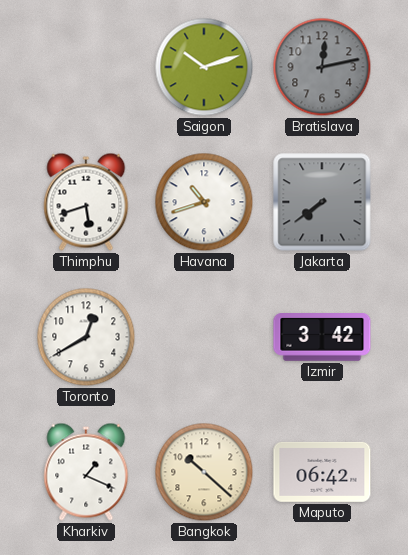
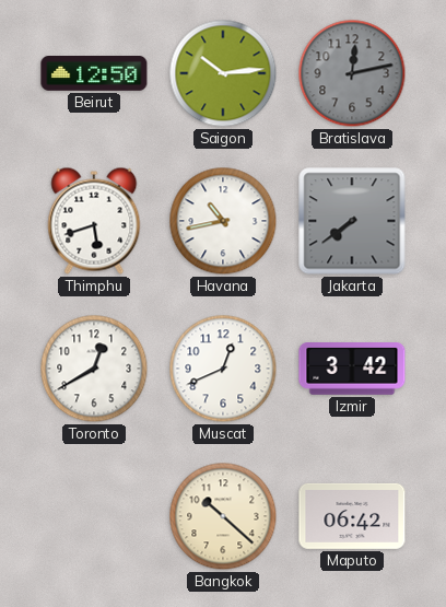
Beirut: none -> 12:50
Saigon: 10:12 -> 10:14
Havana: 10:42 -> 10:43
Muscat: none -> 12:41
Kharkiv: 1:19 -> none
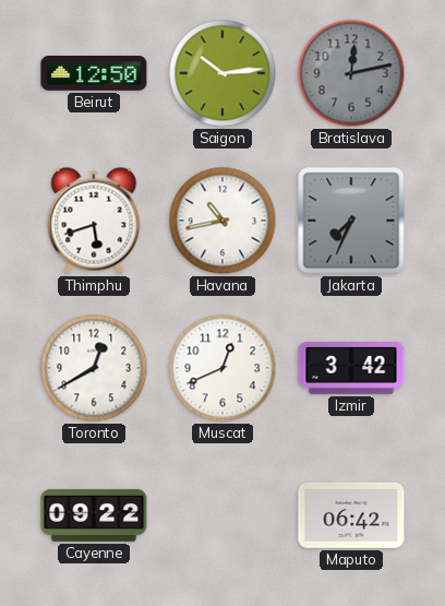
Jakarta: 7:39 -> 7:34
Cayenne: none -> 09:22
Bangkok: 10:22 -> none
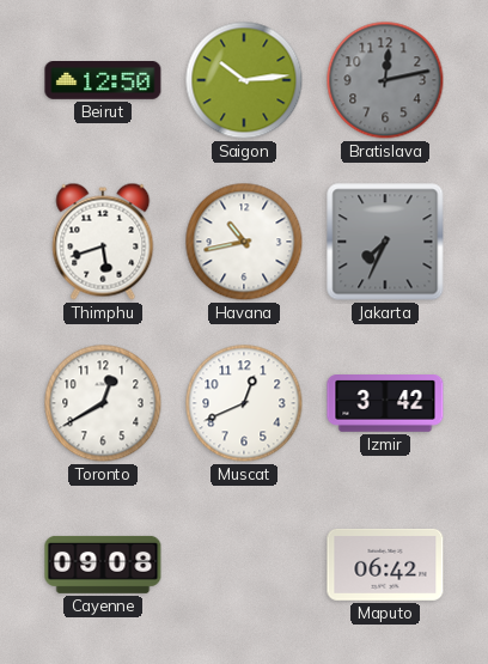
Cayenne: 09:22 -> 09:08
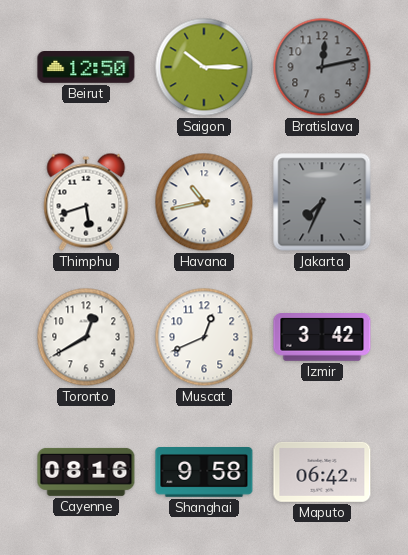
Saigon: 10:14 -> 10:15
Cayenne: 09:08 -> 08:16
Shanghai: none -> 9:58
